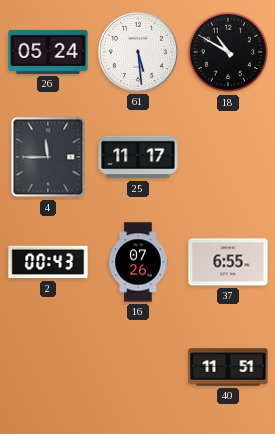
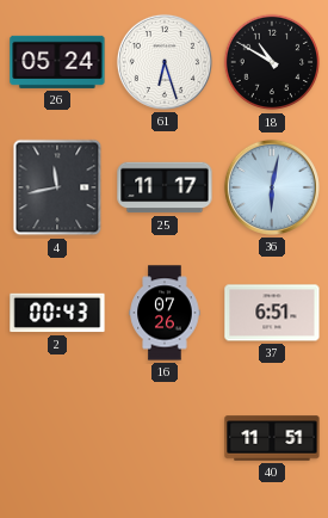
61: 5:29 -> 6:27
4: 11:45 -> 11:43
36: none -> 6:02
37: 6:55 -> 6:51
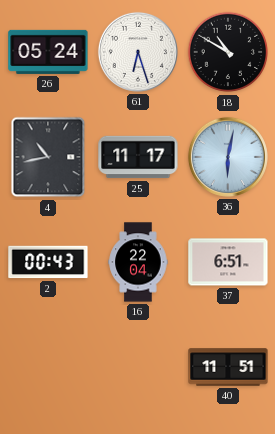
4: 11:43 -> 10:43
16: 07:26 -> 22:04
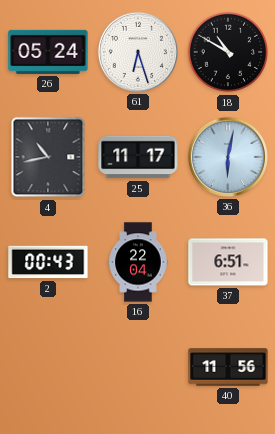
40: 11:51 -> 11:56
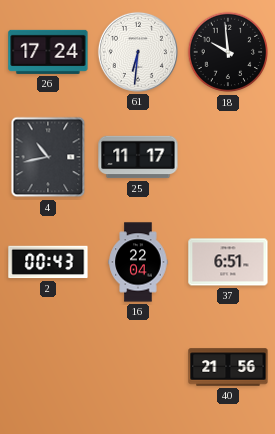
26: 05:24 -> 17:24
61: 6:27 -> 6:31
18: 10:50 -> 9:59
36: 6:02 -> none
40: 11:56 -> 21:56
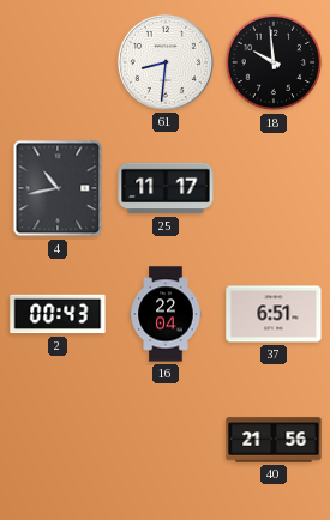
26: 17:24 -> none
61: 6:31 -> 8:31
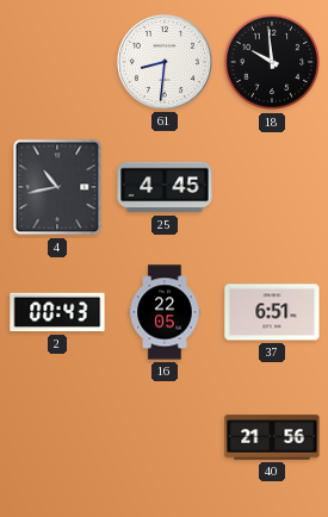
25: 11:17 -> 4:45
16: 22:04 -> 22:05
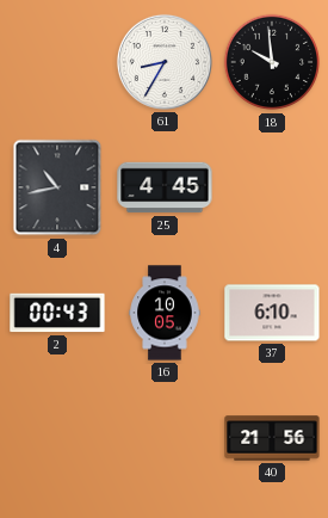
61: 8:31 -> 8:35
16: 22:05 -> 10:05
37: 6:51 -> 6:10
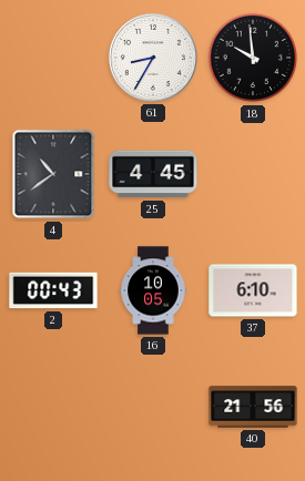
4: 10:43 -> 10:39
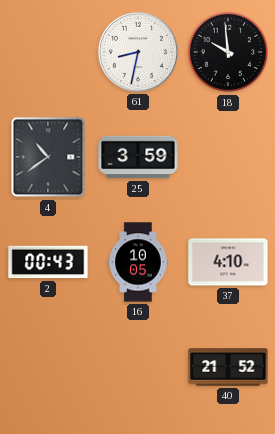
61: 8:35 -> 8:32
25: 4:45 -> 3:59
37: 6:10 -> 4:10
40: 21:56 -> 21:52
